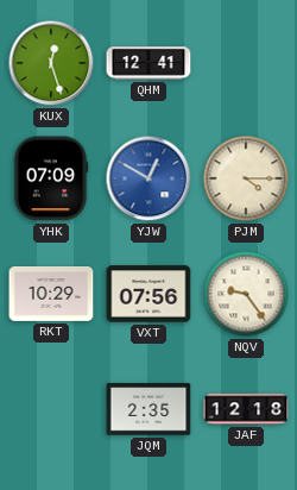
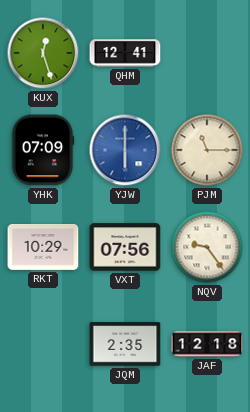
YJW: 12:50 -> 6:00
PJM: 4:15 -> 11:15
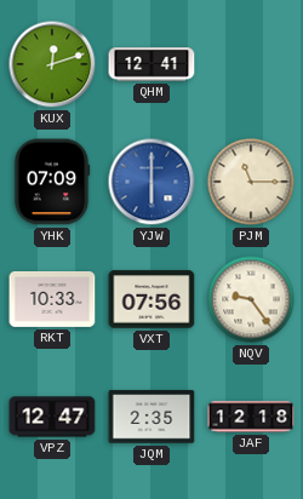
KUX: 12:27 -> 12:12
RKT: 10:29 -> 10:33
VPZ: none -> 12:47
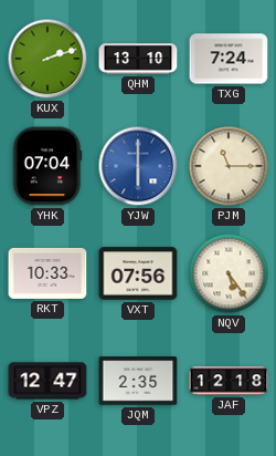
KUX: 12:12 -> 2:12
QHM: 12:41 -> 13:10
TXG: none -> 7:24
YHK: 07:09 -> 07:04
NQV: 9:24 -> 5:24
